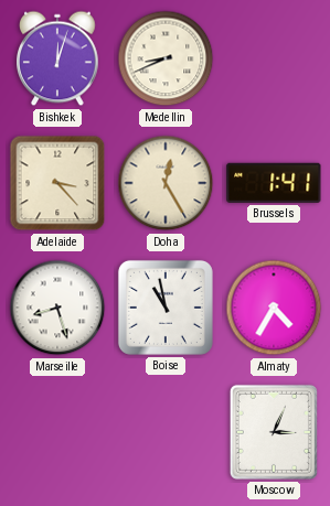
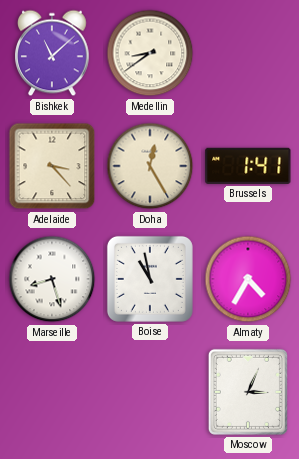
Bishkek: 12:03 -> 11:08
Medellin: 8:41 -> 8:39
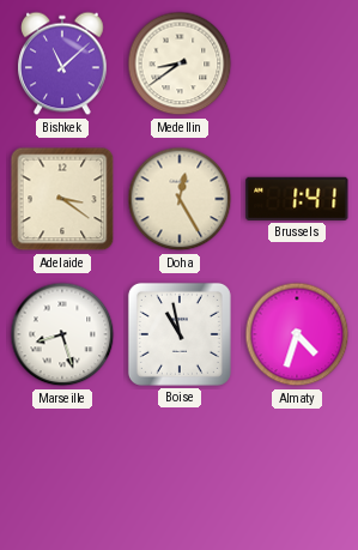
Adelaide: 3:23 -> 3:21
Almaty: 4:35 -> 4:33
Moscow: 3:04 -> none
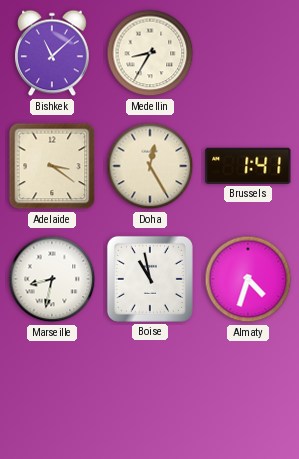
Medellin: 8:39 -> 8:35
Marseille: 8:27 -> 8:32
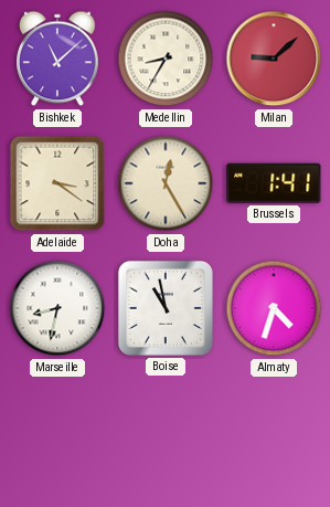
Milan: none -> 9:08
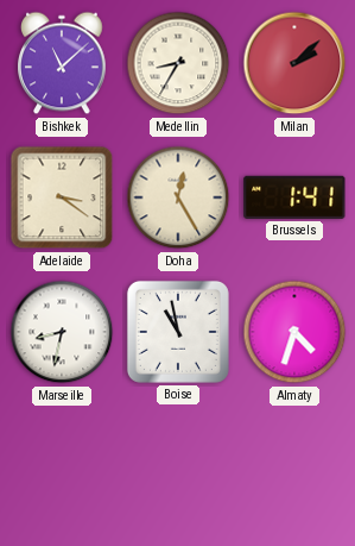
Milan: 9:08 -> 2:08
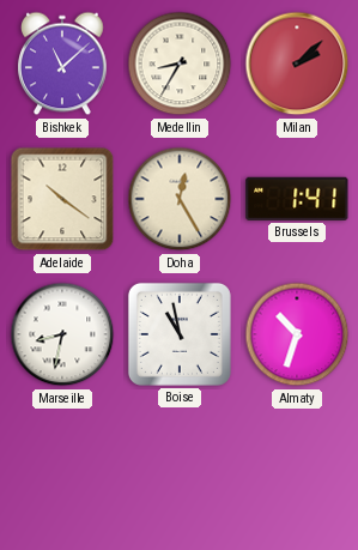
Adelaide: 3:21 -> 10:21
Almaty: 4:33 -> 10:33
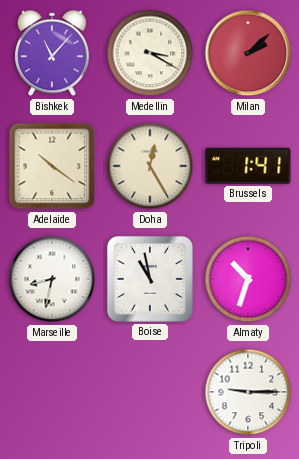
Bishkek: 11:08 -> 11:07
Medellin: 8:35 -> 3:20
Tripoli: none -> 9:15
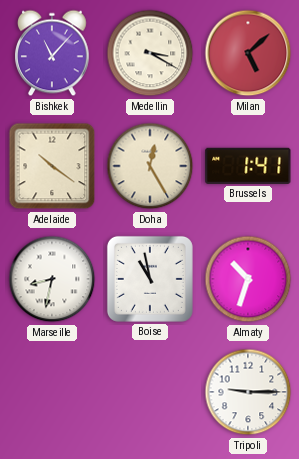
Milan: 2:08 -> 5:08
